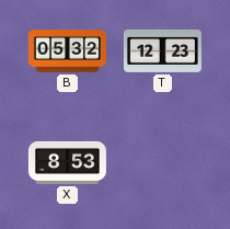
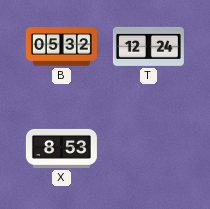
T: 12:23 -> 12:24
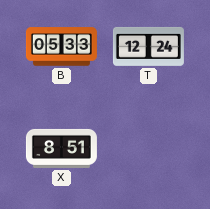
B: 05:32 -> 05:33
X: 8:53 -> 8:51
